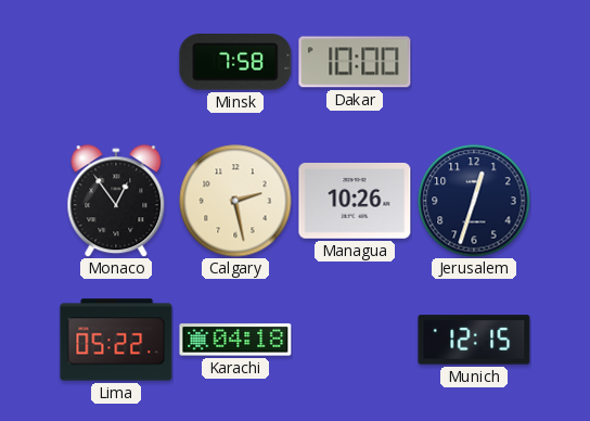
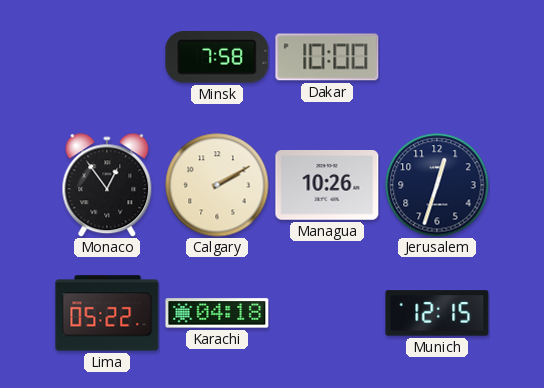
Calgary: 2:28 -> 2:10
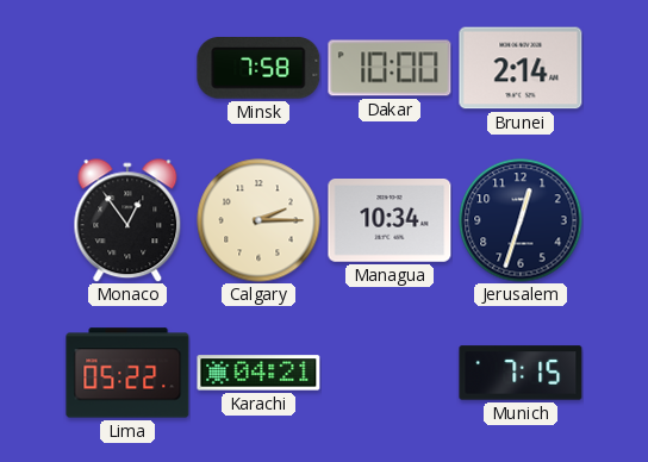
Brunei: none -> 2:14
Calgary: 2:10 -> 2:15
Managua: 10:26 -> 10:34
Karachi: 04:18 -> 04:21
Munich: 12:15 -> 7:15
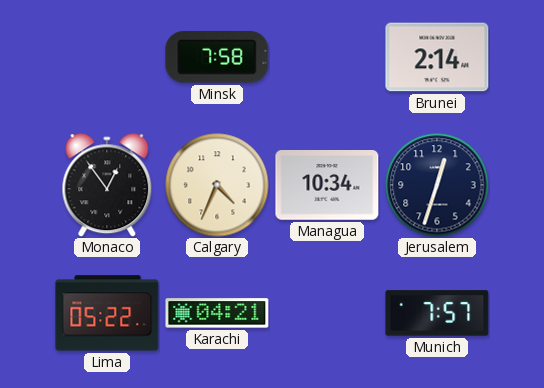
Dakar: 10:00 -> none
Calgary: 2:15 -> 4:34
Munich: 7:15 -> 7:57
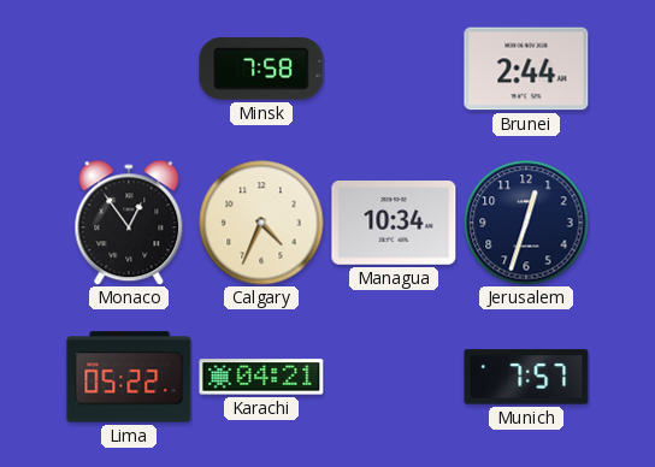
Brunei: 2:14 -> 2:44
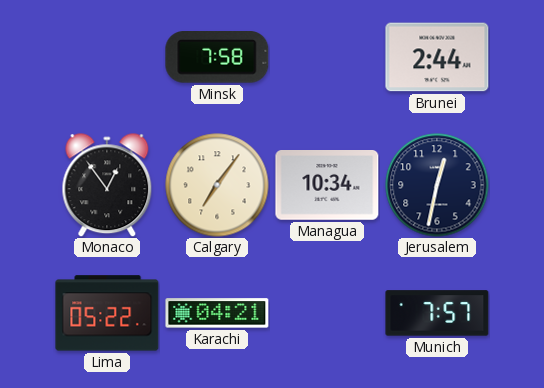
Calgary: 4:34 -> 7:06
Jerusalem: 12:33 -> 12:32
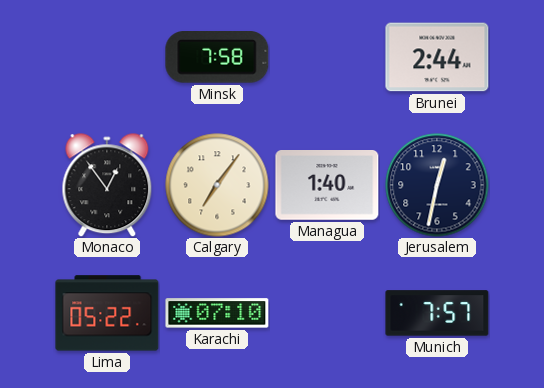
Managua: 10:34 -> 1:40
Karachi: 04:21 -> 07:10
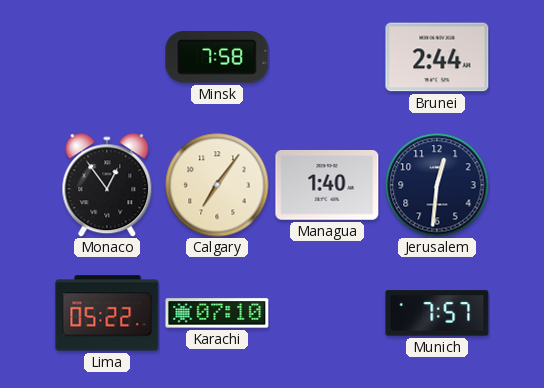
Jerusalem: 12:32 -> 12:31
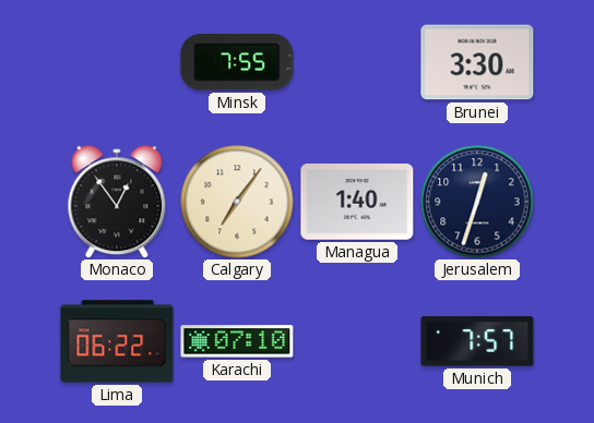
Minsk: 7:58 -> 7:55
Brunei: 2:44 -> 3:30
Jerusalem: 12:31 -> 12:33
Lima: 05:22 -> 06:22
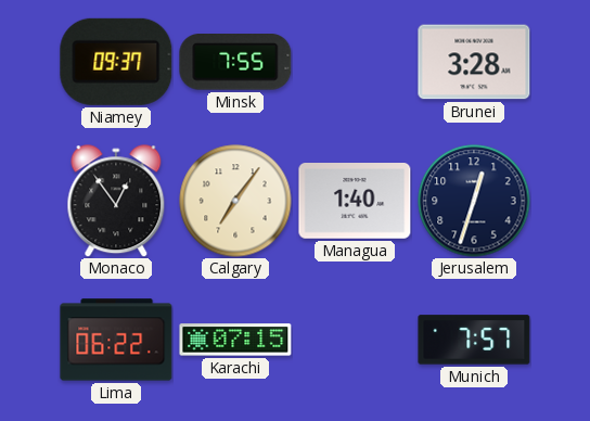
Niamey: none -> 09:37
Brunei: 3:30 -> 3:28
Karachi: 07:10 -> 07:15
